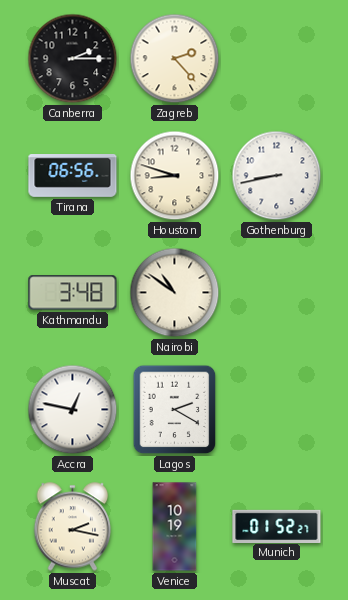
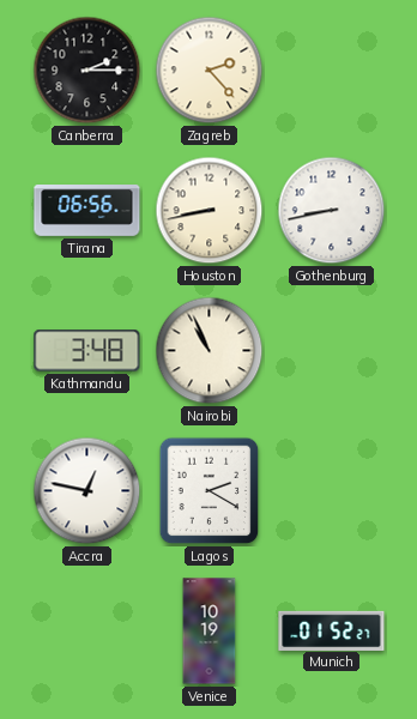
Houston: 8:48 -> 8:43
Nairobi: 10:51 -> 10:56
Muscat: 2:17 -> none
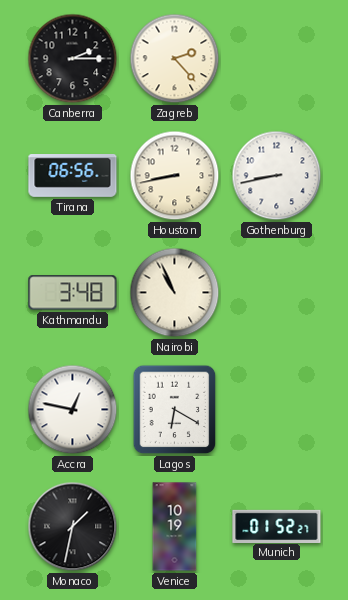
Lagos: 2:20 -> 6:20
Monaco: none -> 1:32
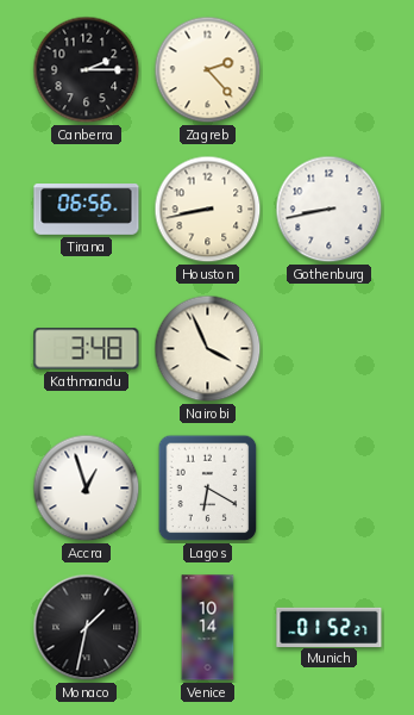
Nairobi: 10:56 -> 3:56
Accra: 12:47 -> 12:57
Venice: 10:19 -> 10:14
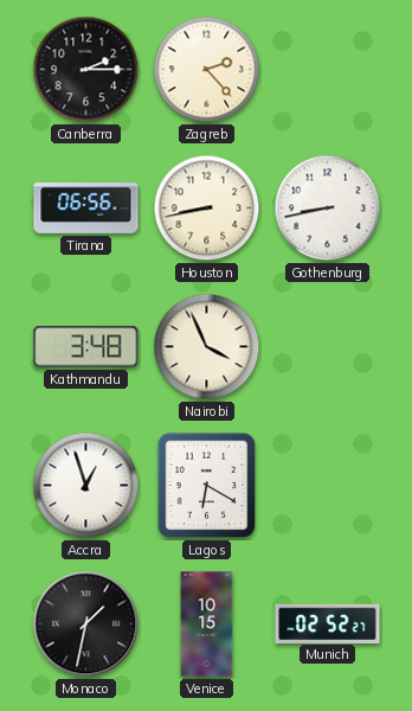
Venice: 10:14 -> 10:15
Munich: 01:52 -> 02:52
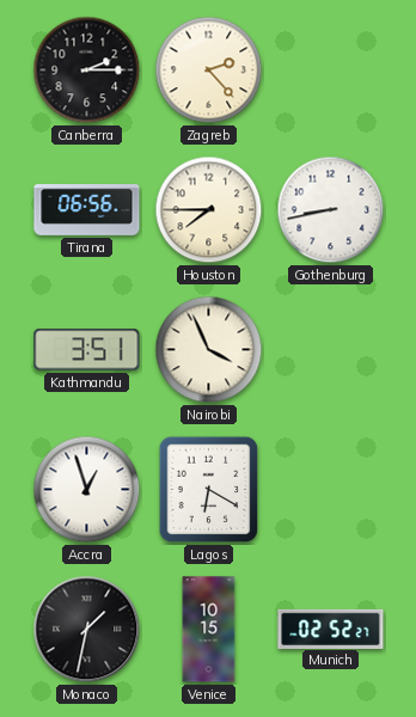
Houston: 8:43 -> 7:45
Kathmandu: 3:48 -> 3:51
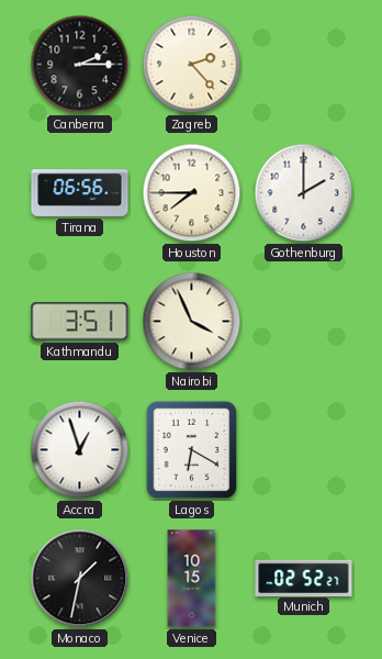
Gothenburg: 8:43 -> 2:00
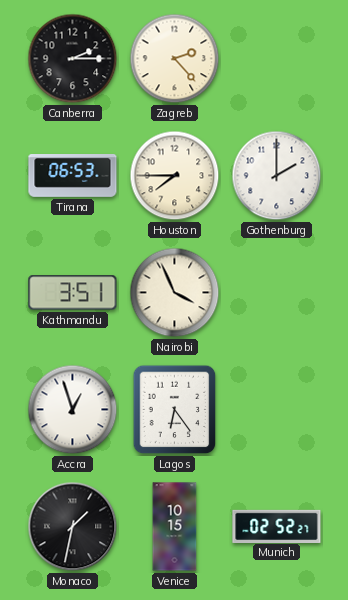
Tirana: 06:56 -> 06:53
Lagos: 6:20 -> 6:24
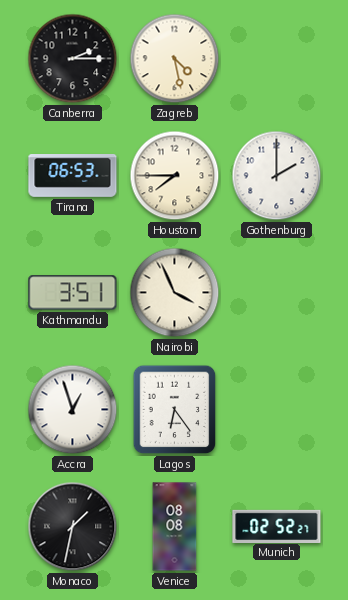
Zagreb: 2:23 -> 4:28
Venice: 10:15 -> 08:08
